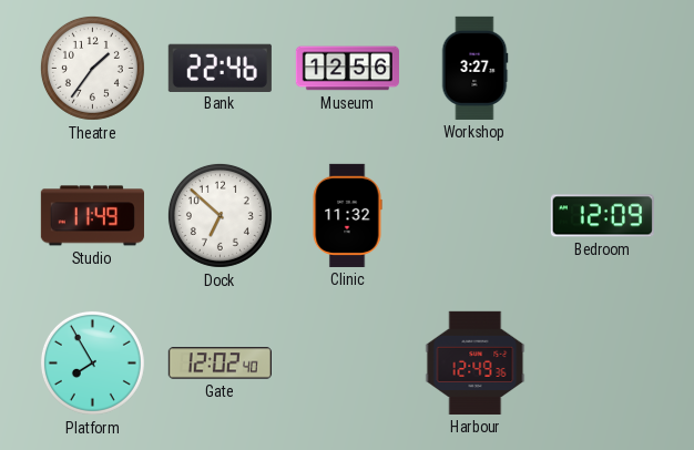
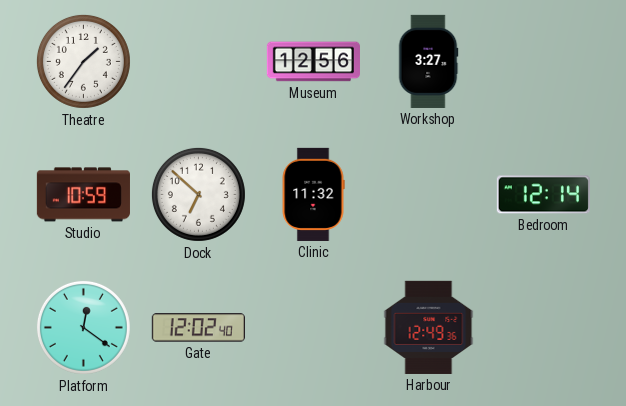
Bank: 22:46 -> none
Studio: 11:49 -> 10:59
Bedroom: 12:09 -> 12:14
Platform: 7:55 -> 12:21
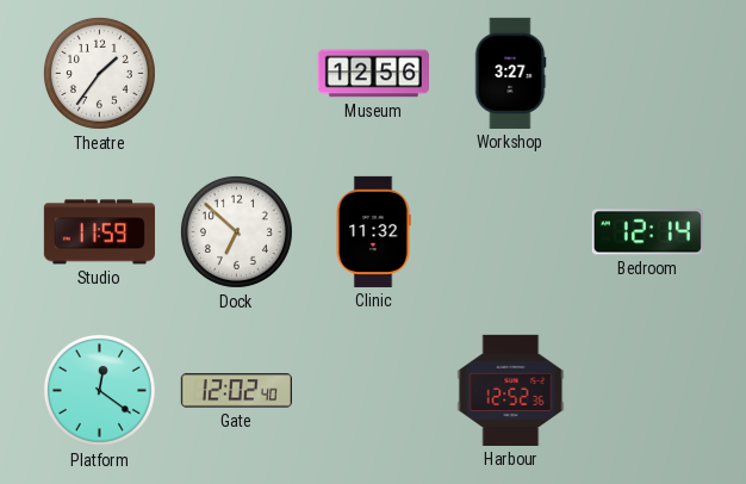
Studio: 10:59 -> 11:59
Harbour: 12:49 -> 12:52
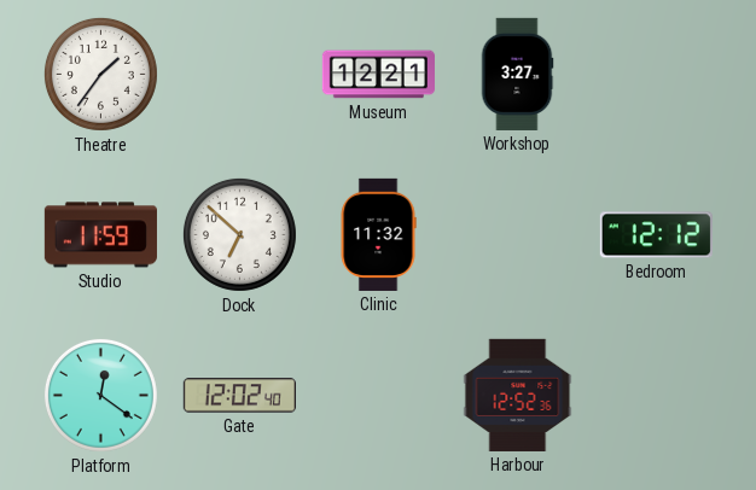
Museum: 12:56 -> 12:21
Bedroom: 12:14 -> 12:12
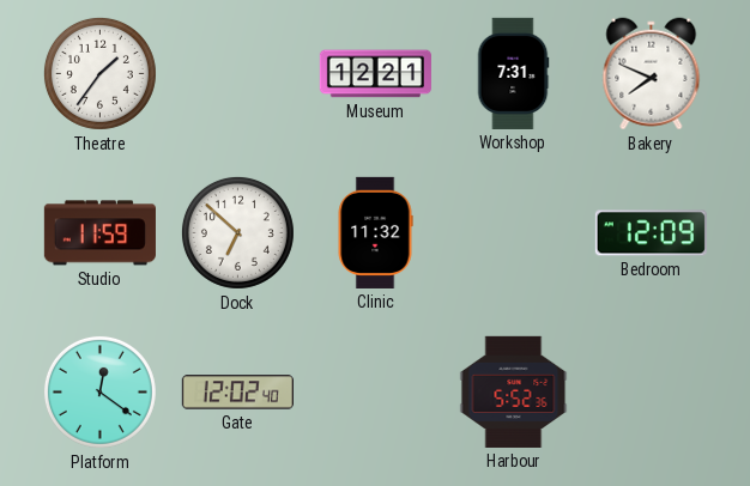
Workshop: 3:27 -> 7:31
Bakery: none -> 7:49
Bedroom: 12:12 -> 12:09
Harbour: 12:52 -> 5:52
